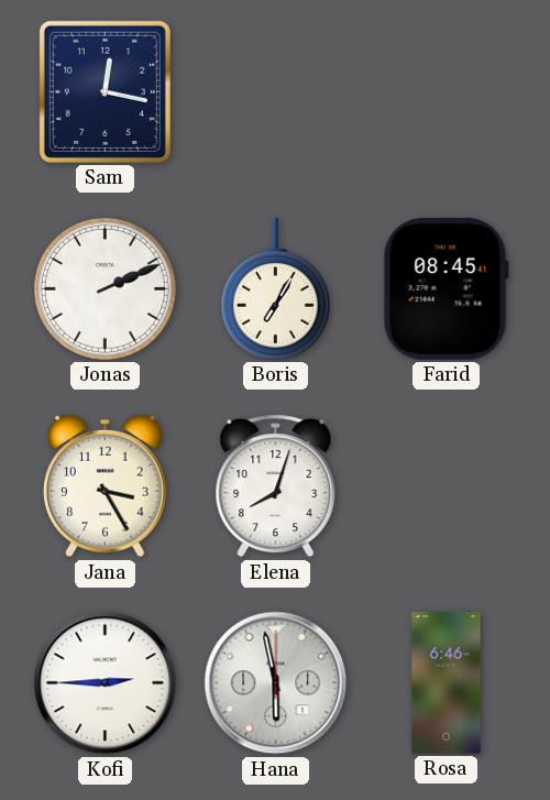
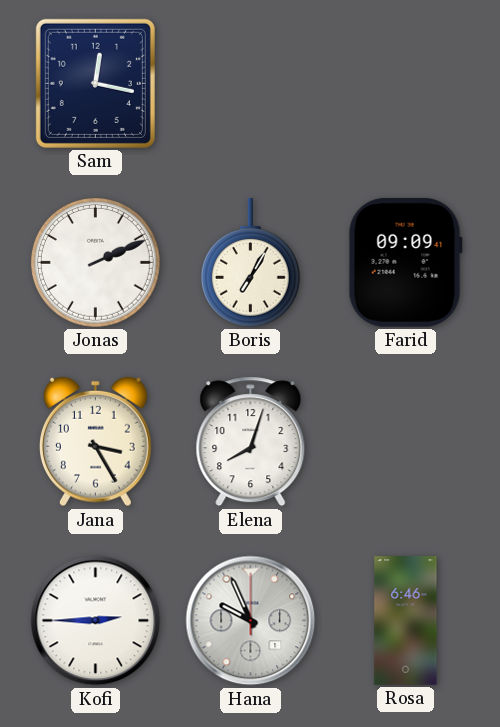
Farid: 08:45 -> 09:09
Hana: 5:58 -> 9:56
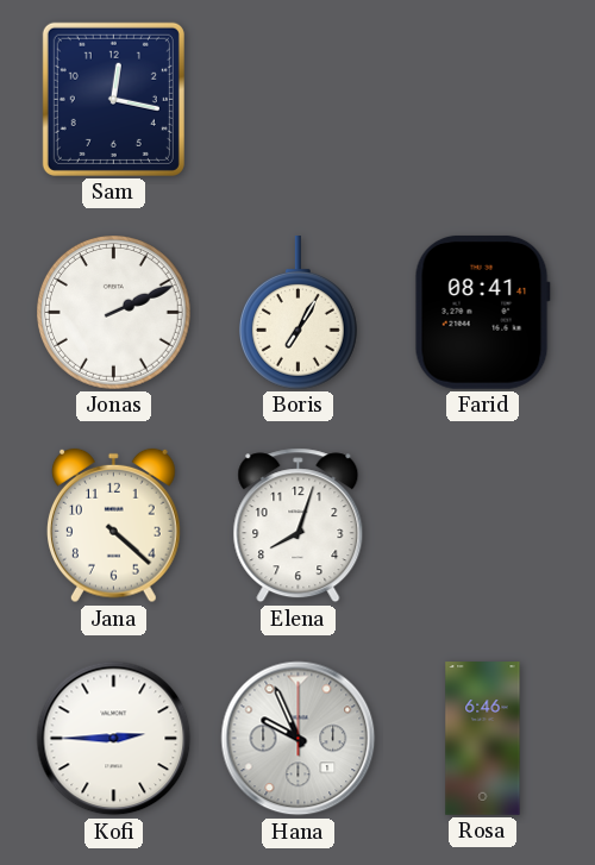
Farid: 09:09 -> 08:41
Jana: 3:25 -> 4:22
